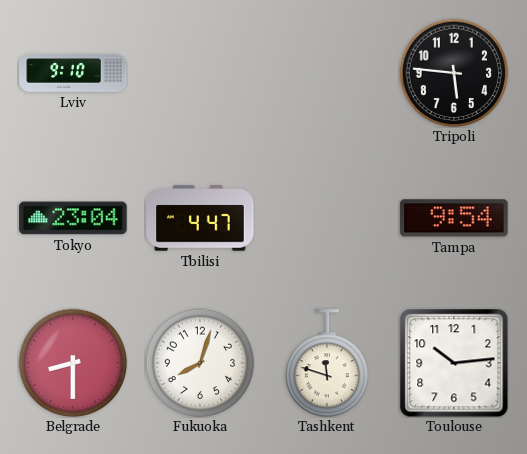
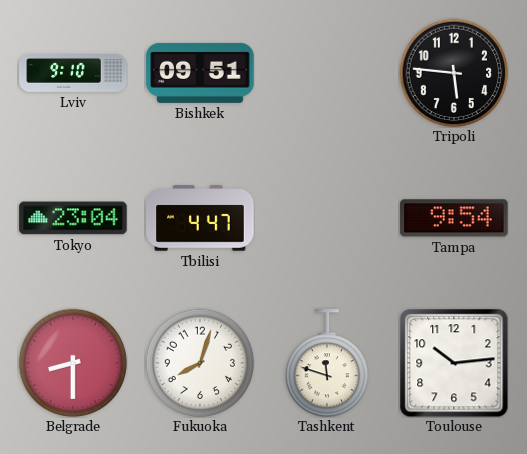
Bishkek: none -> 09:51
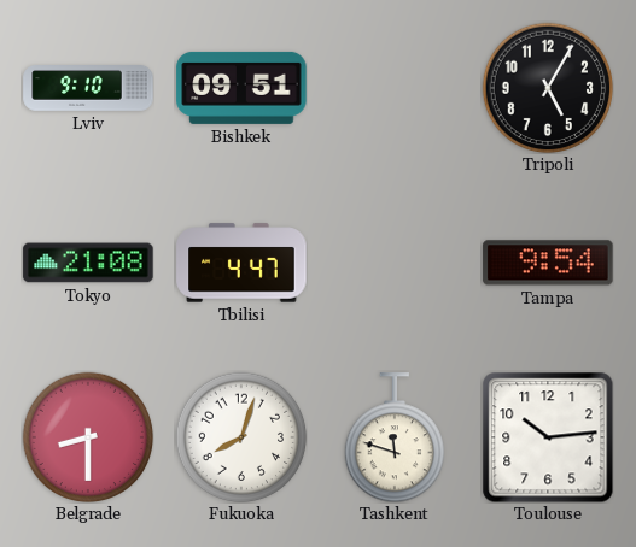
Tripoli: 5:46 -> 5:05
Tokyo: 23:04 -> 21:08
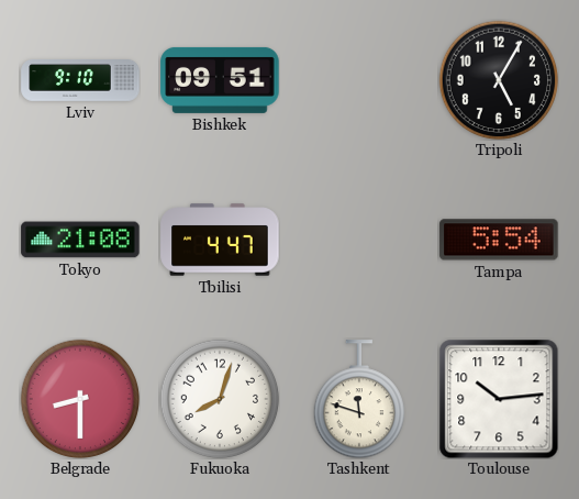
Tampa: 9:54 -> 5:54
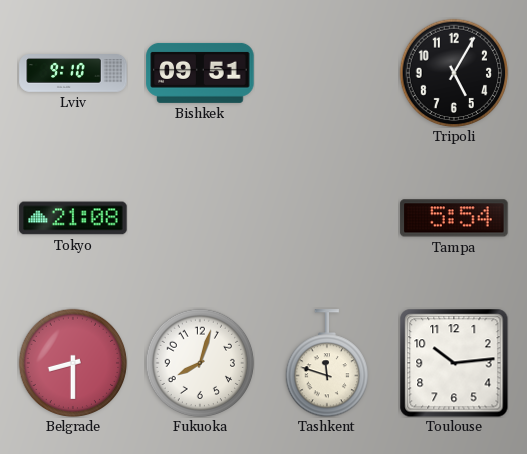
Tbilisi: 4:47 -> none
